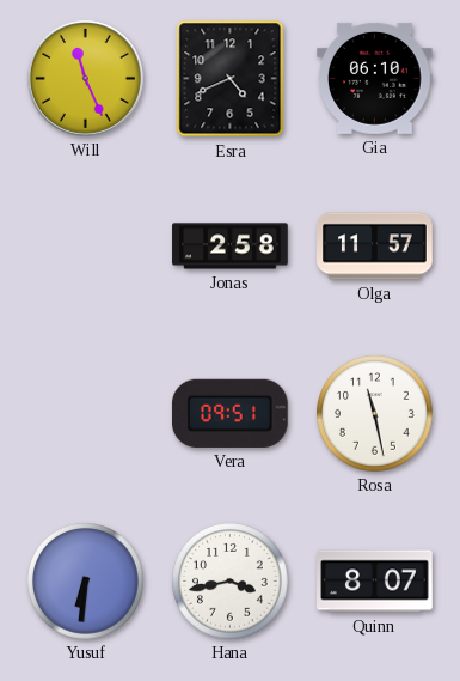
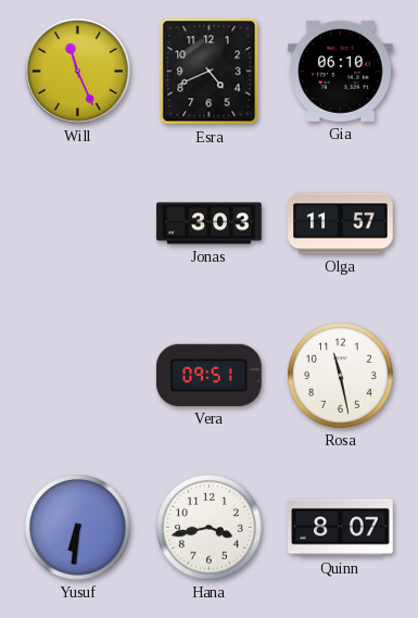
Jonas: 2:58 -> 3:03
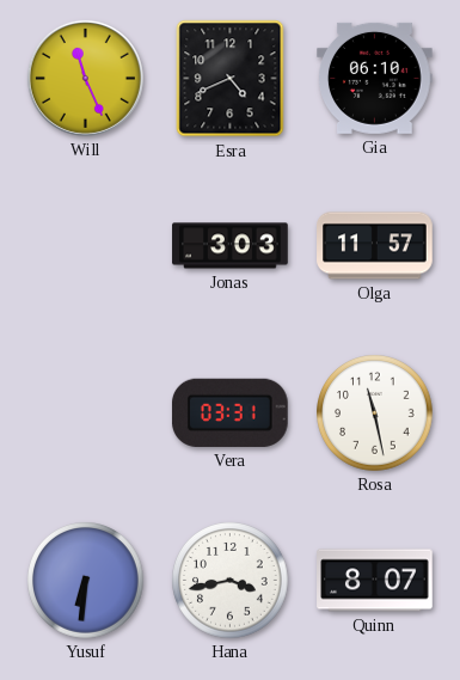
Vera: 09:51 -> 03:31
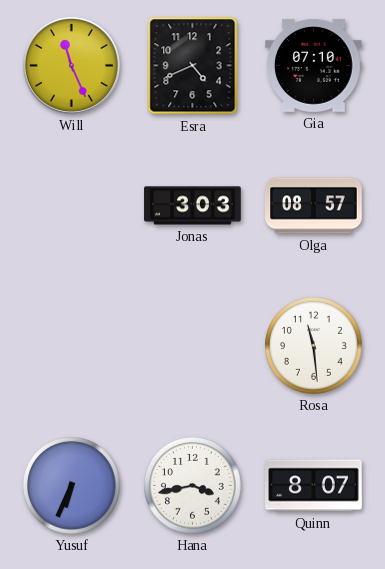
Gia: 06:10 -> 07:10
Olga: 11:57 -> 08:57
Vera: 03:31 -> none
Rosa: 11:28 -> 11:29
Yusuf: 6:31 -> 6:34
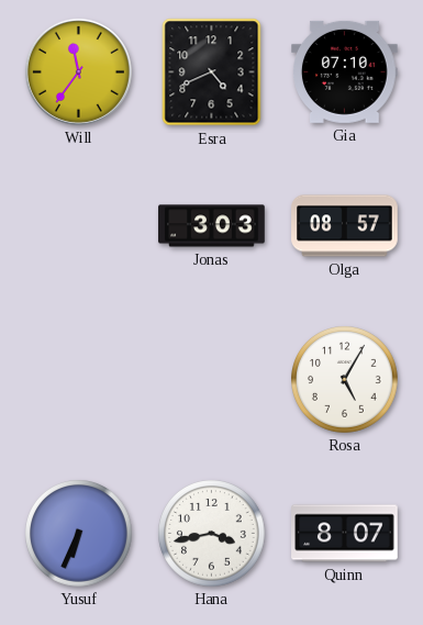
Will: 11:26 -> 11:36
Rosa: 11:29 -> 5:05
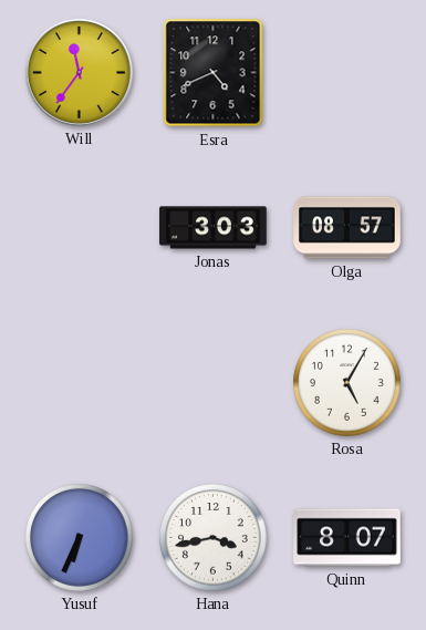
Gia: 07:10 -> none
